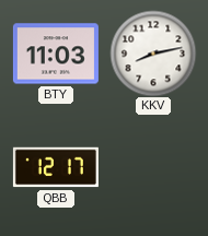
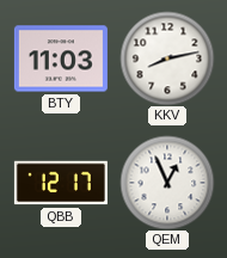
QEM: none -> 12:56
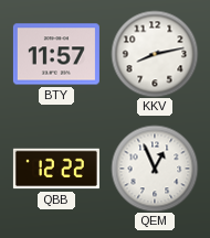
BTY: 11:03 -> 11:57
QBB: 12:17 -> 12:22
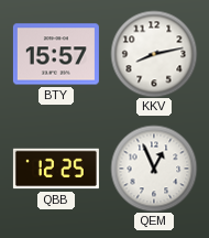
BTY: 11:57 -> 15:57
QBB: 12:22 -> 12:25
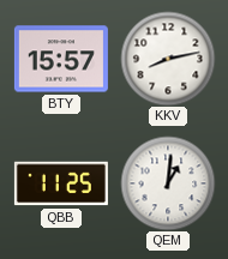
QBB: 12:25 -> 11:25
QEM: 12:56 -> 1:01
